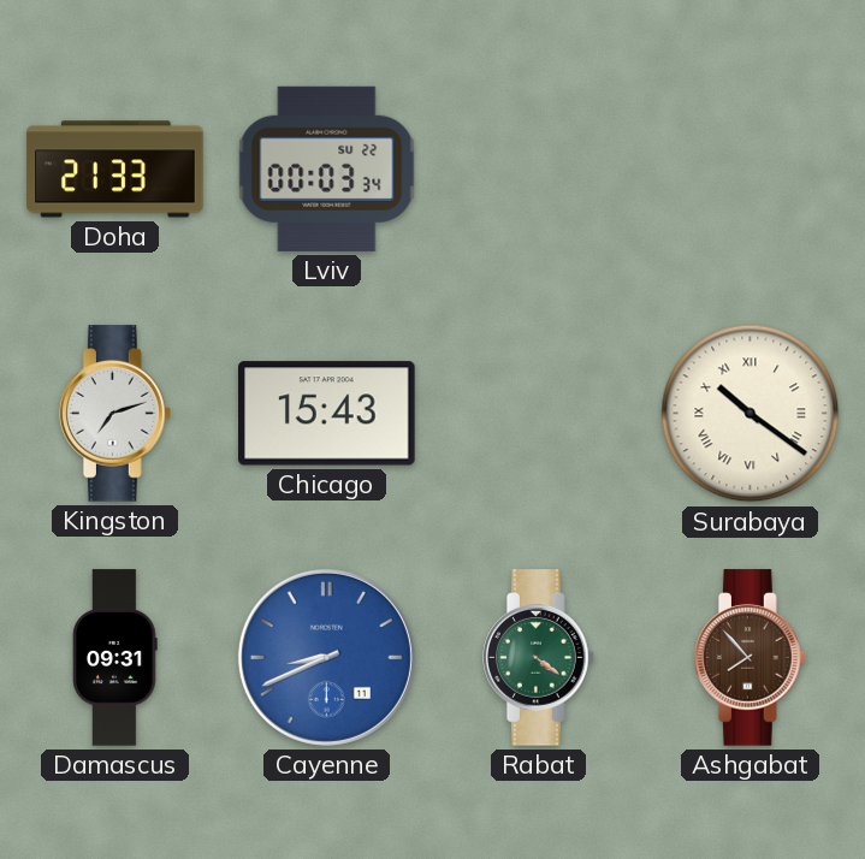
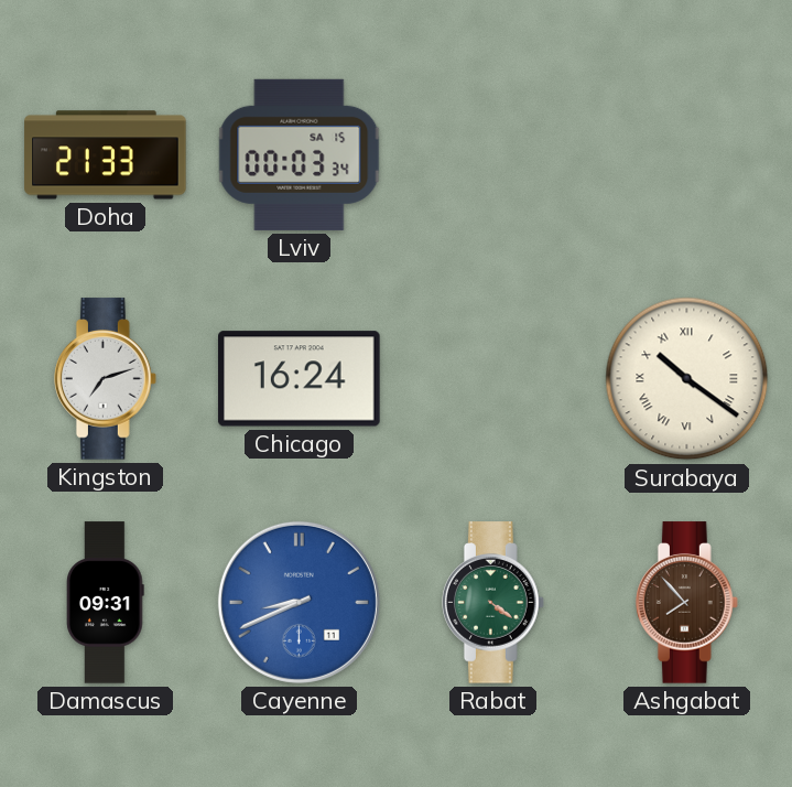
Lviv date: SU 22 -> SA 15
Chicago: 15:43 -> 16:24
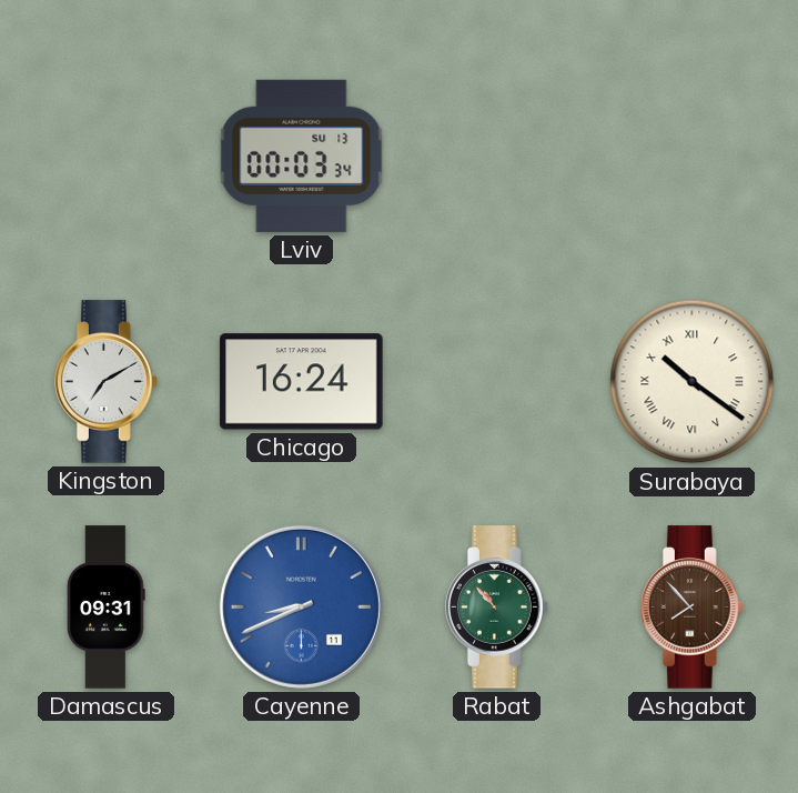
Doha: 21:33 -> none
Lviv date: SA 15 -> SU 13
Kingston: 7:12 -> 7:10
Rabat: 4:21 -> 10:53
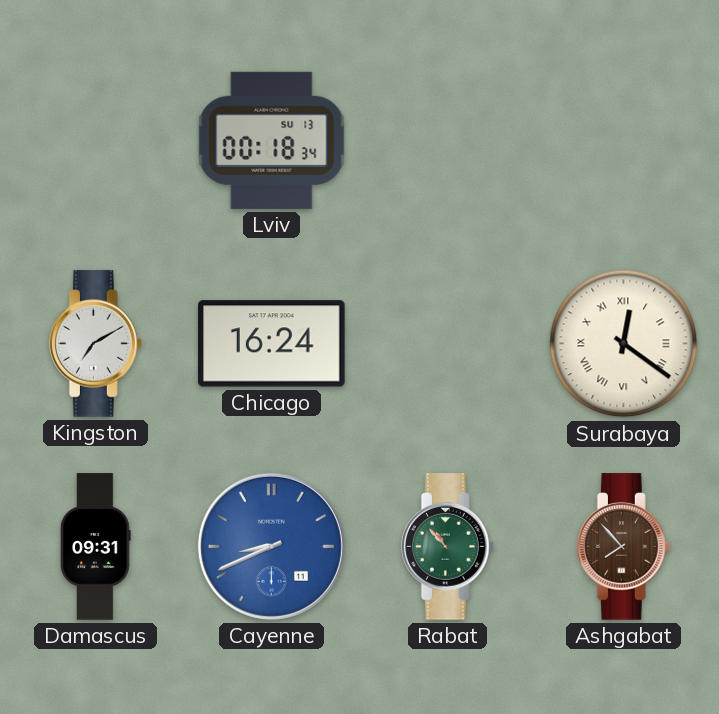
Lviv: 00:03 -> 00:18
Surabaya: 10:21 -> 12:21
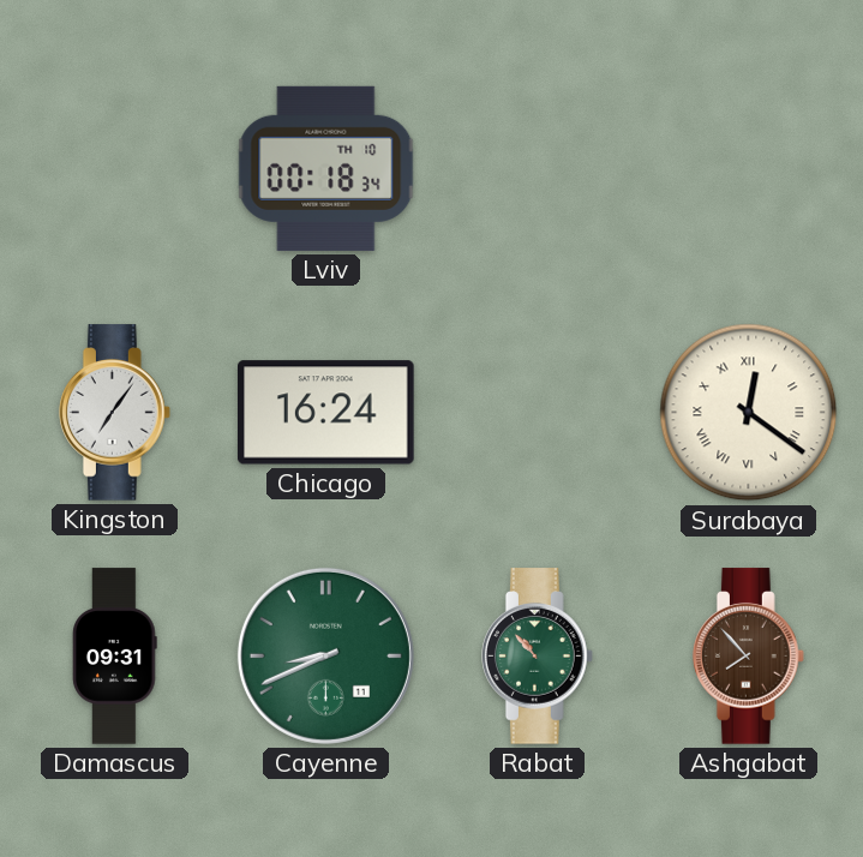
Lviv date: SU 13 -> TH 10
Kingston: 7:10 -> 7:06
Cayenne dial: blue -> green
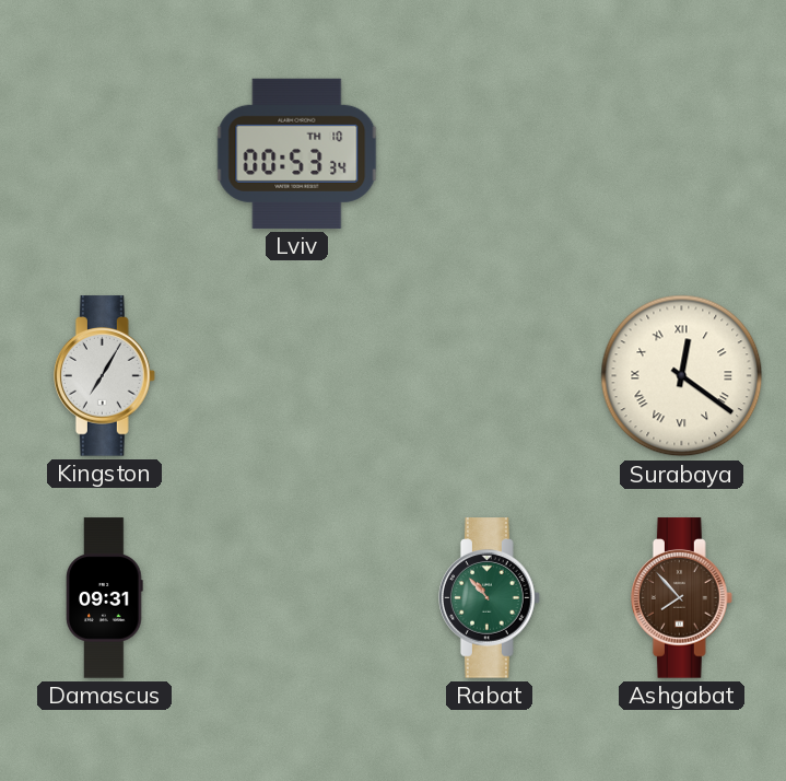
Lviv: 00:18 -> 00:53
Kingston: 7:06 -> 7:05
Chicago: 16:24 -> none
Cayenne: 8:41 -> none
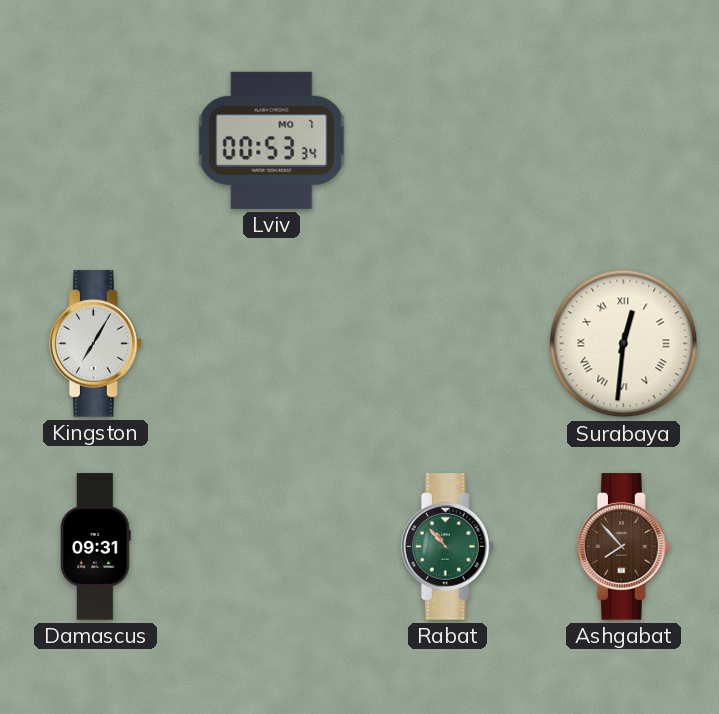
Lviv date: TH 10 -> MO 7
Surabaya: 12:21 -> 12:31
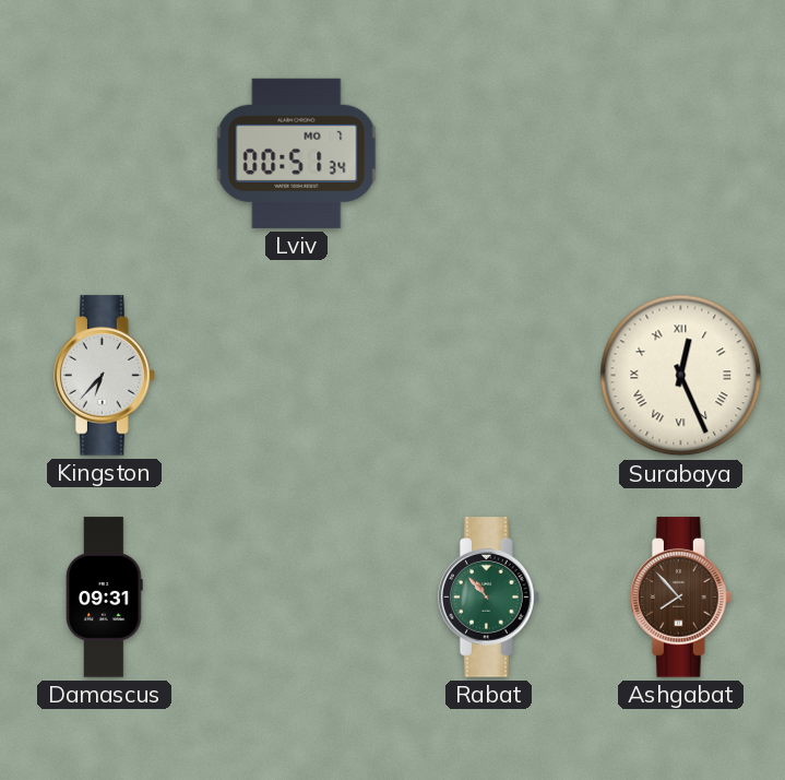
Lviv: 00:53 -> 00:51
Kingston: 7:05 -> 6:37
Surabaya: 12:31 -> 12:26
